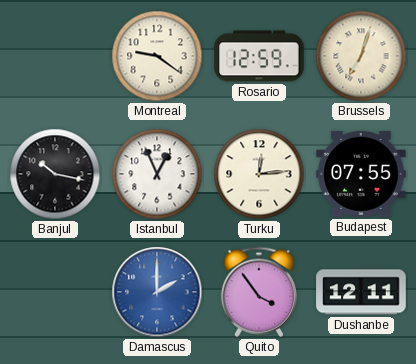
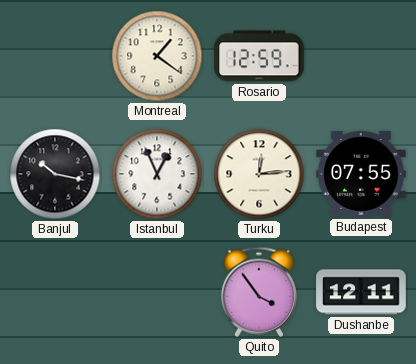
Montreal: 9:21 -> 1:21
Brussels: 7:03 -> none
Damascus: 2:00 -> none
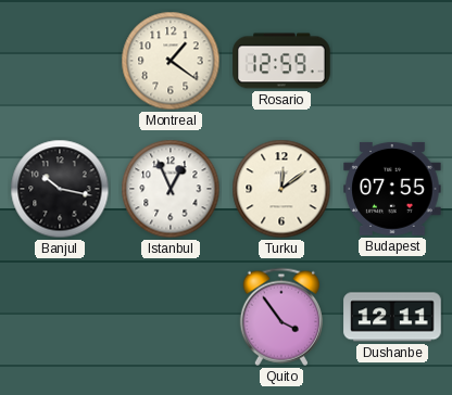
Turku: 12:14 -> 12:09
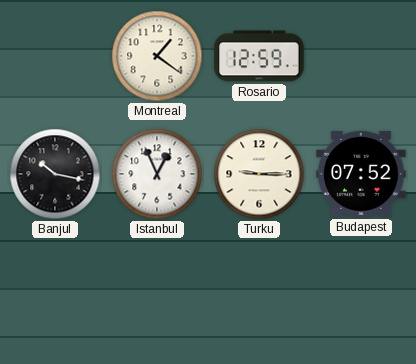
Turku: 12:09 -> 9:15
Budapest: 07:55 -> 07:52
Quito: 3:54 -> none
Dushanbe: 12:11 -> none
